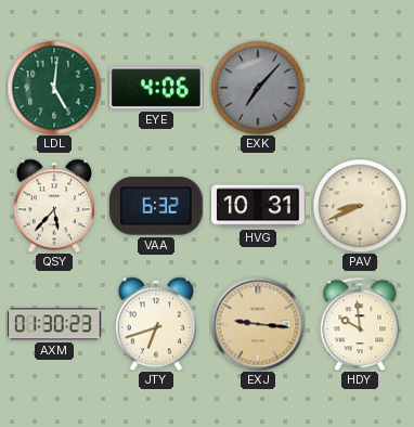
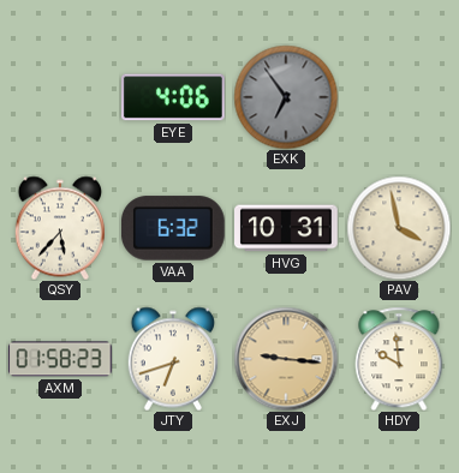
LDL: 5:01 -> none
EXK: 7:07 -> 6:54
PAV: 8:41 -> 3:58
AXM: 01:30 -> 01:58
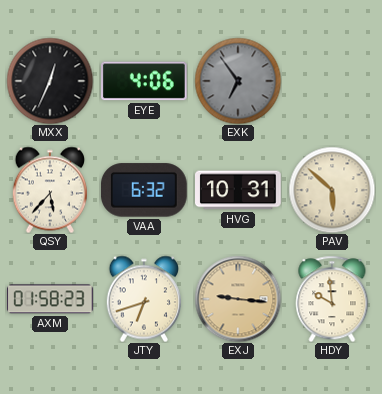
MXX: none -> 12:34
PAV: 3:58 -> 5:52
